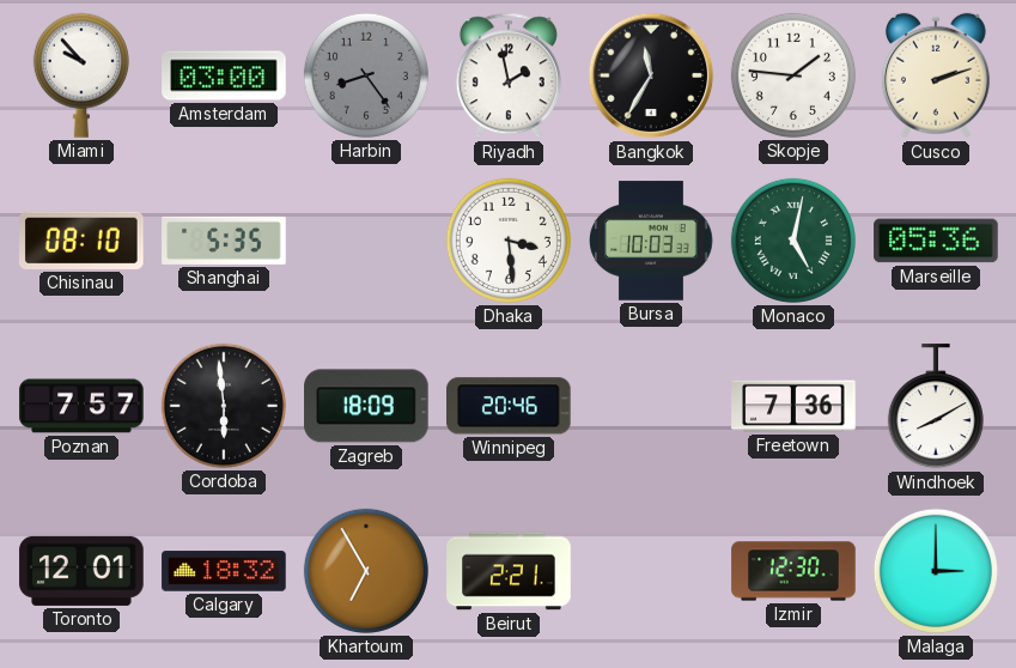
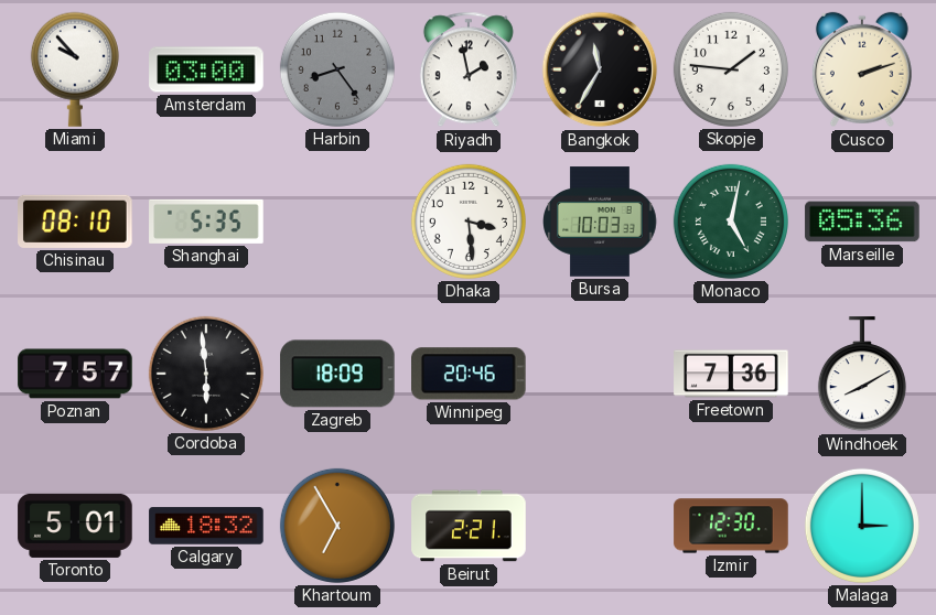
Toronto: 12:01 -> 5:01
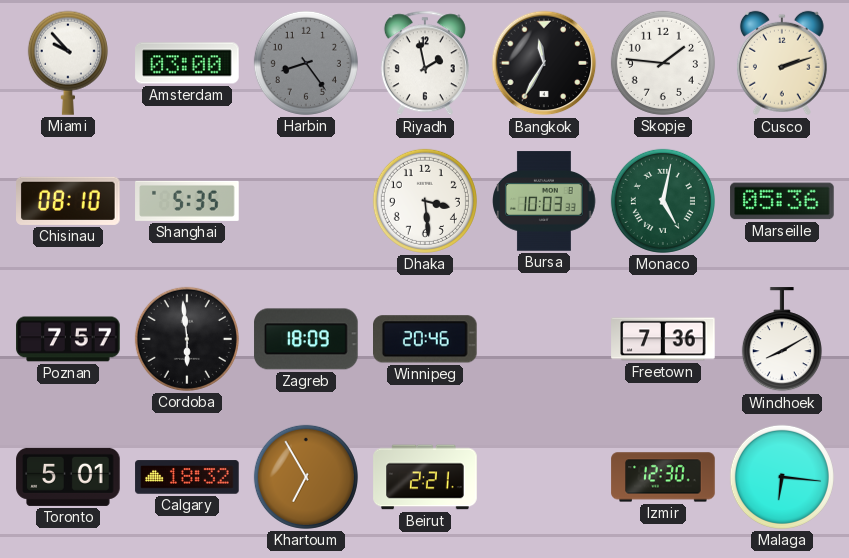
Malaga: 3:00 -> 6:16
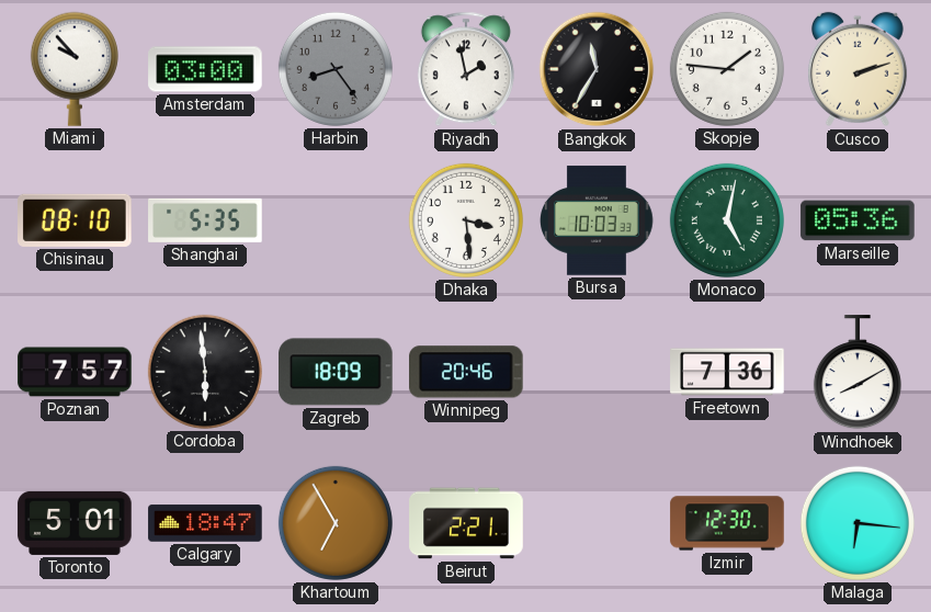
Calgary: 18:32 -> 18:47
